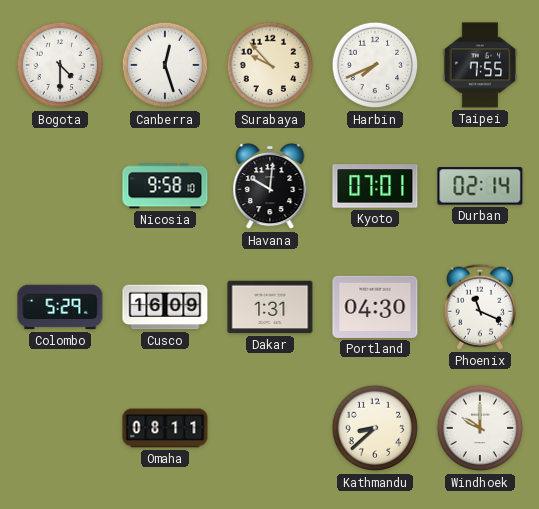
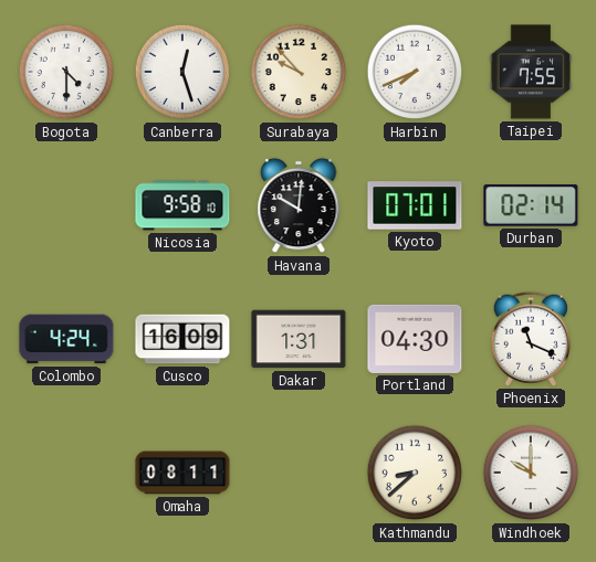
Colombo: 5:29 -> 4:24
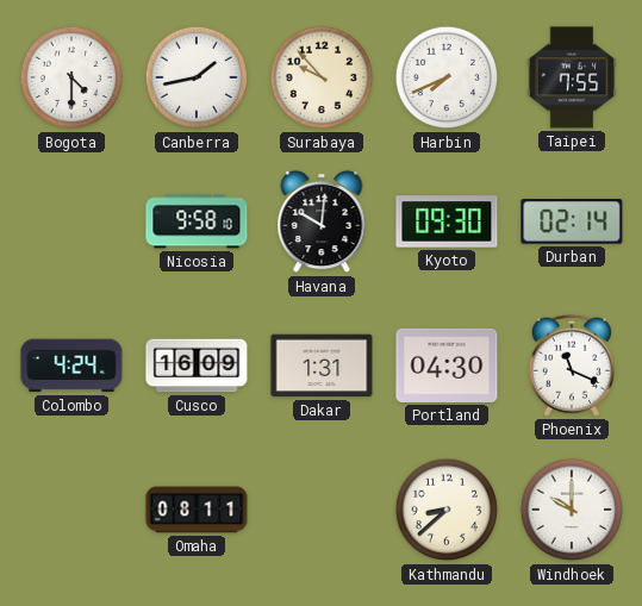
Canberra: 12:27 -> 1:43
Kyoto: 07:01 -> 09:30
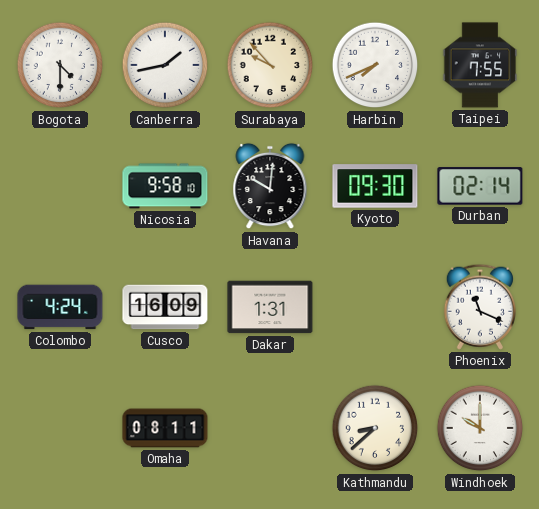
Portland: 04:30 -> none
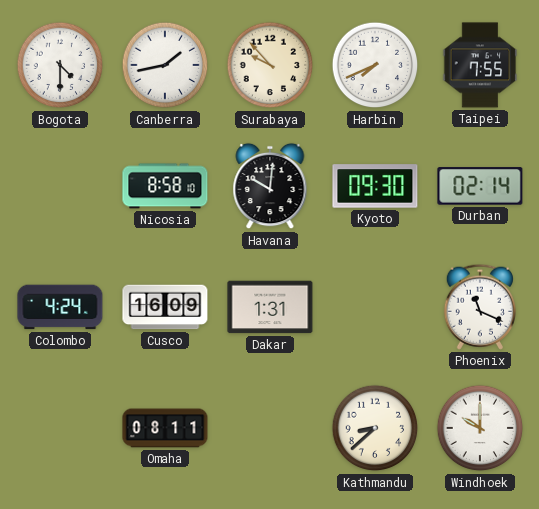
Nicosia: 9:58 -> 8:58
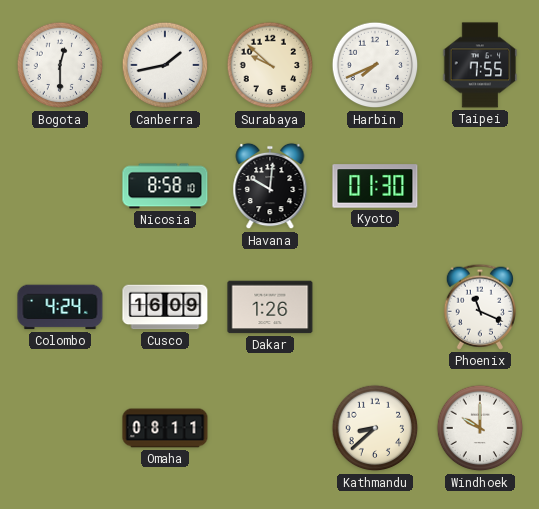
Bogota: 4:30 -> 12:30
Surabaya: 9:53 -> 9:52
Kyoto: 09:30 -> 01:30
Durban: 02:14 -> none
Dakar: 1:31 -> 1:26
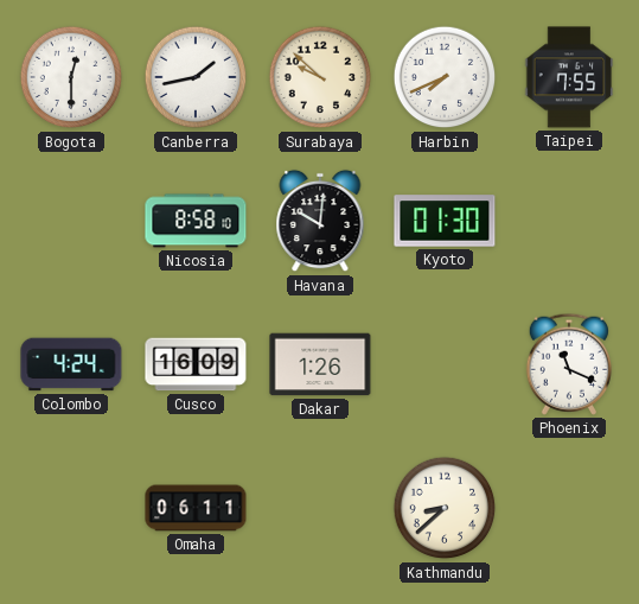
Omaha: 08:11 -> 06:11
Windhoek: 10:00 -> none
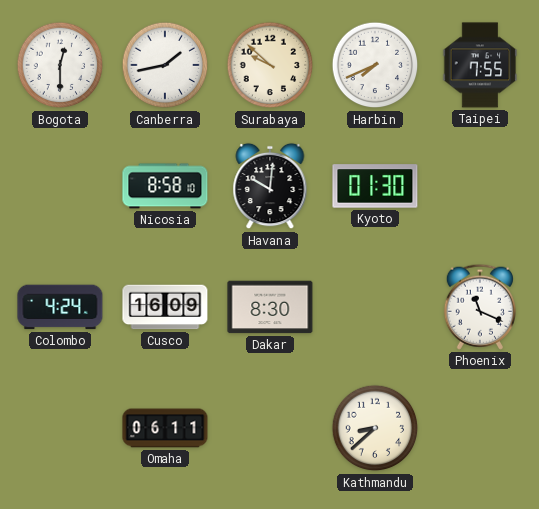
Dakar: 1:26 -> 8:30
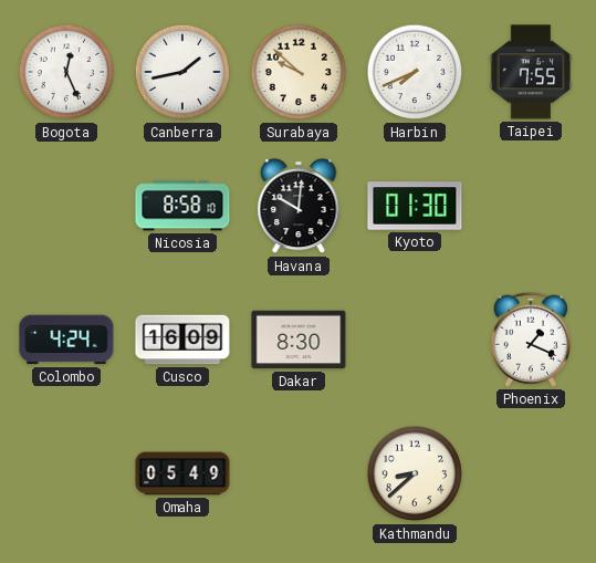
Bogota: 12:30 -> 12:26
Phoenix: 11:19 -> 1:19
Omaha: 06:11 -> 05:49
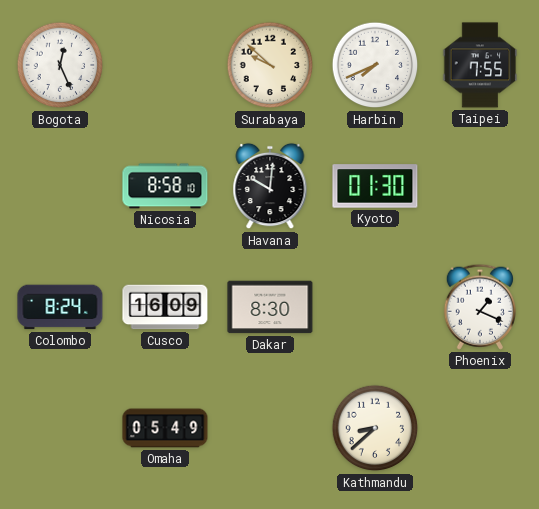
Canberra: 1:43 -> none
Colombo: 4:24 -> 8:24
